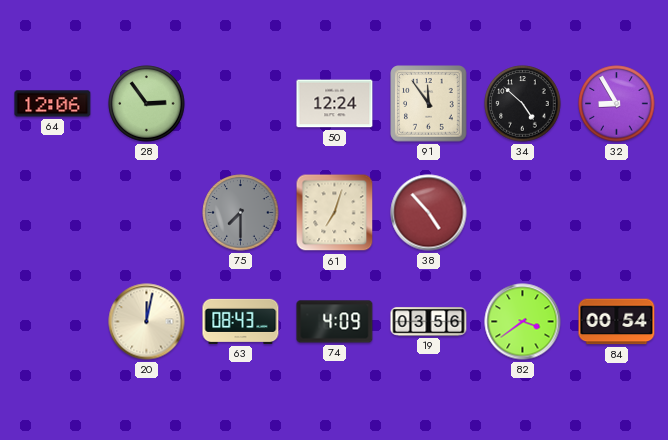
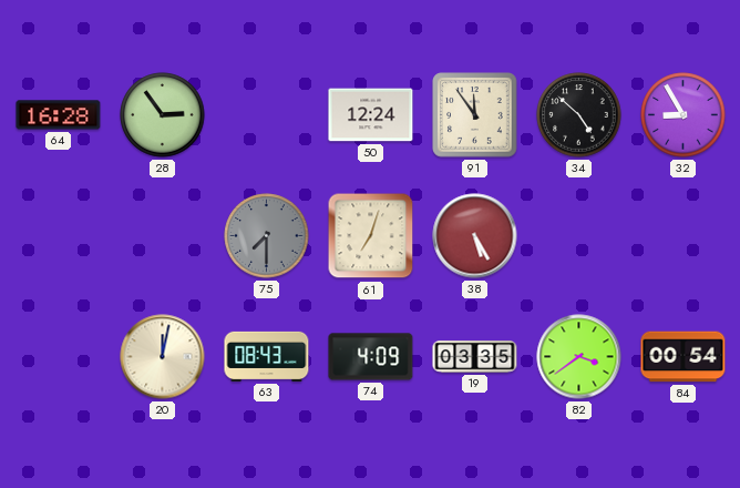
64: 12:06 -> 16:28
38: 4:53 -> 5:25
19: 03:56 -> 03:35
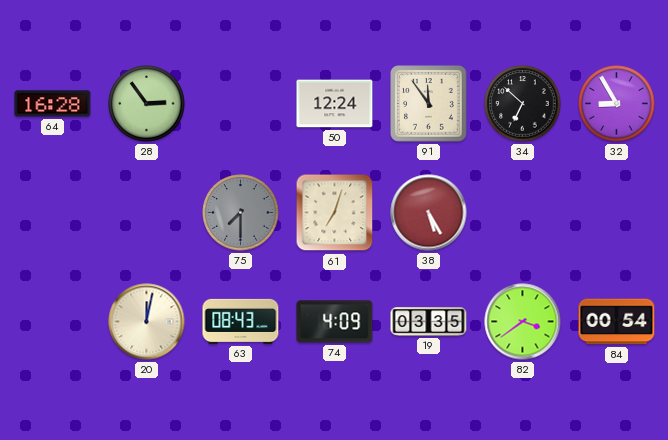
34: 4:52 -> 6:52
